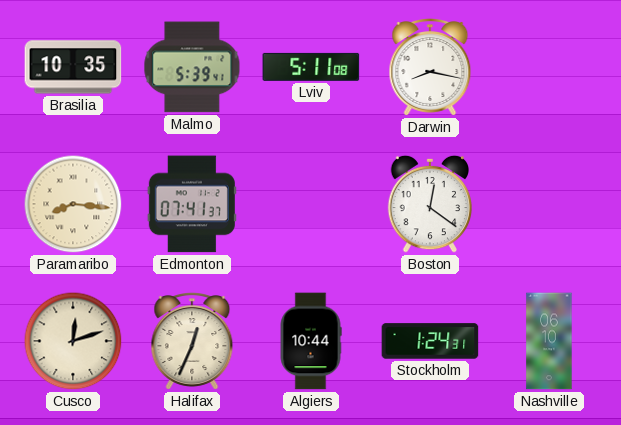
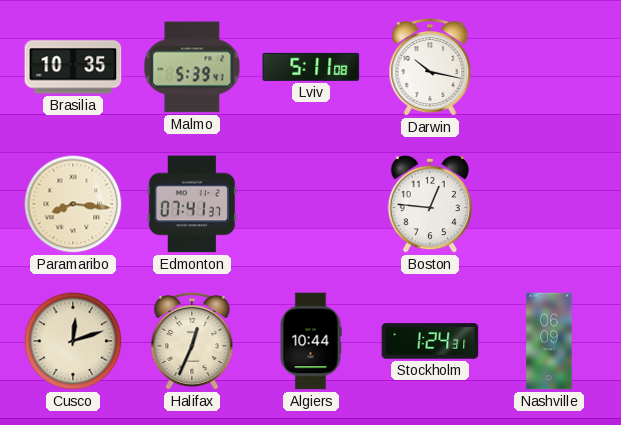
Darwin: 8:17 -> 10:17
Boston: 12:21 -> 12:46
Nashville: 06:10 -> 06:09
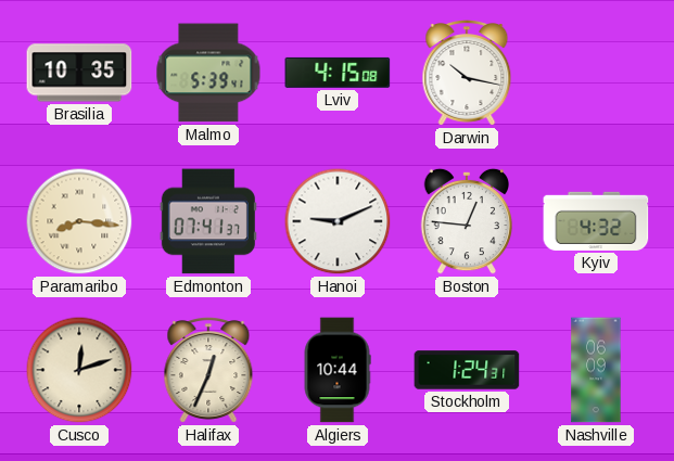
Lviv: 5:11 -> 4:15
Hanoi: none -> 9:11
Kyiv: none -> 4:32
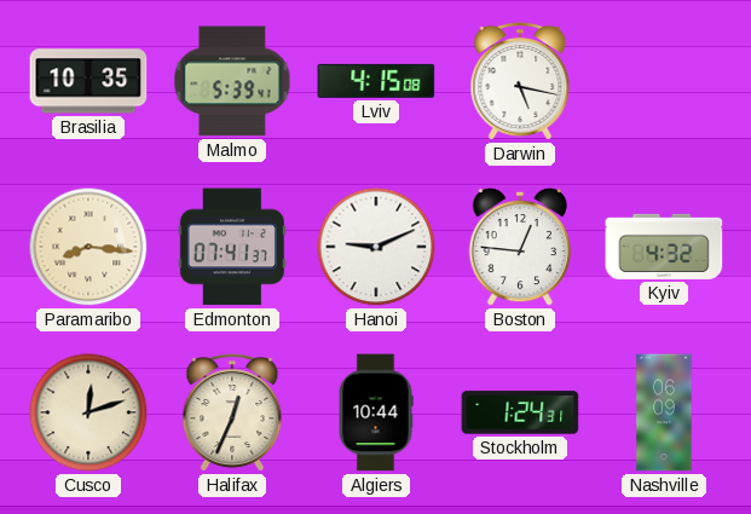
Darwin: 10:17 -> 5:17
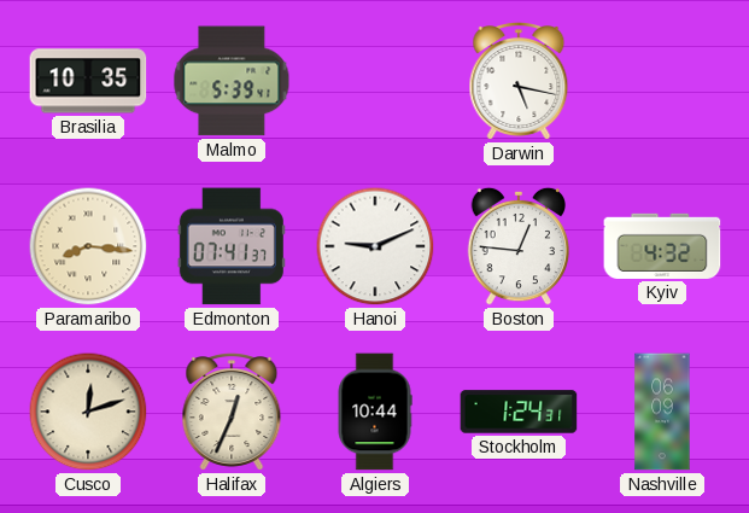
Lviv: 4:15 -> none
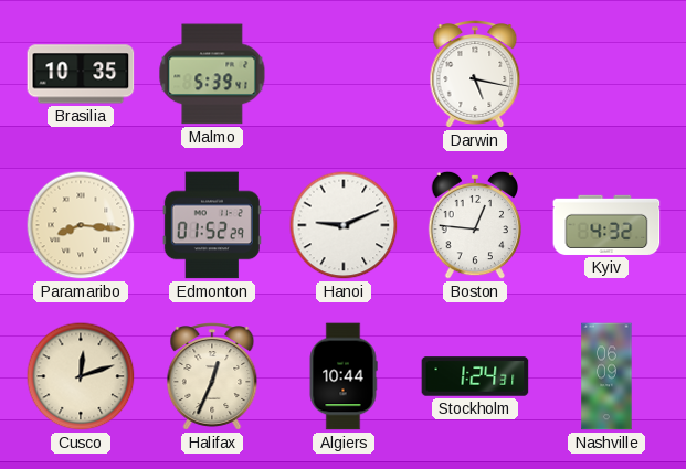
Edmonton: 07:41 -> 01:52
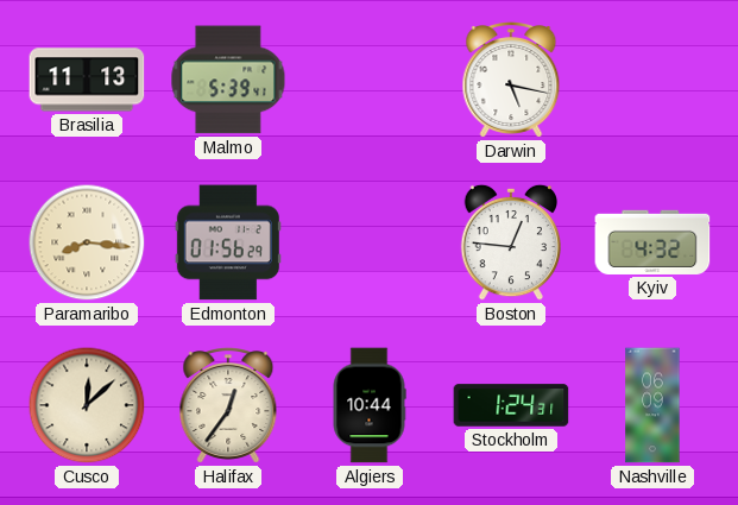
Brasilia: 10:35 -> 11:13
Edmonton: 01:52 -> 01:56
Hanoi: 9:11 -> none
Cusco: 12:12 -> 12:08
Halifax: 12:34 -> 12:36
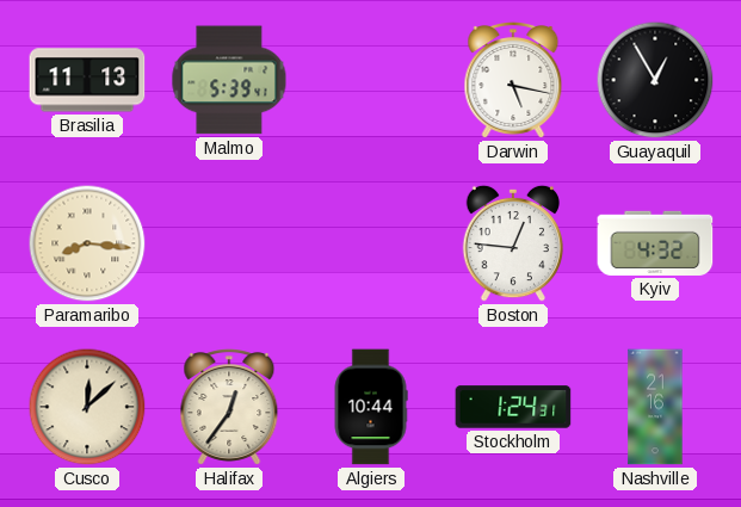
Guayaquil: none -> 12:55
Edmonton: 01:56 -> none
Nashville: 06:09 -> 21:16
